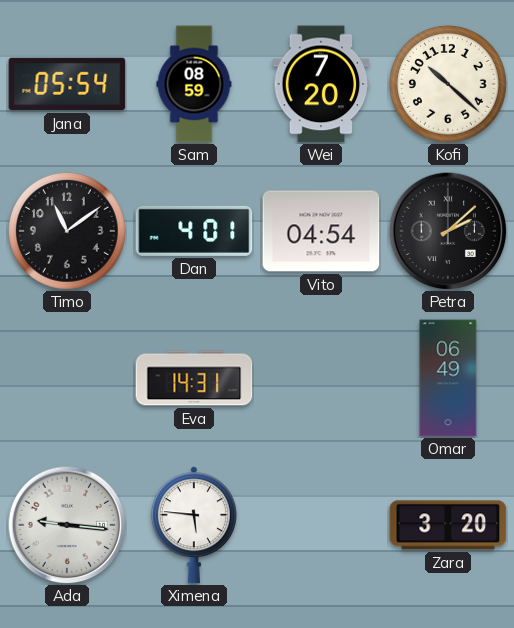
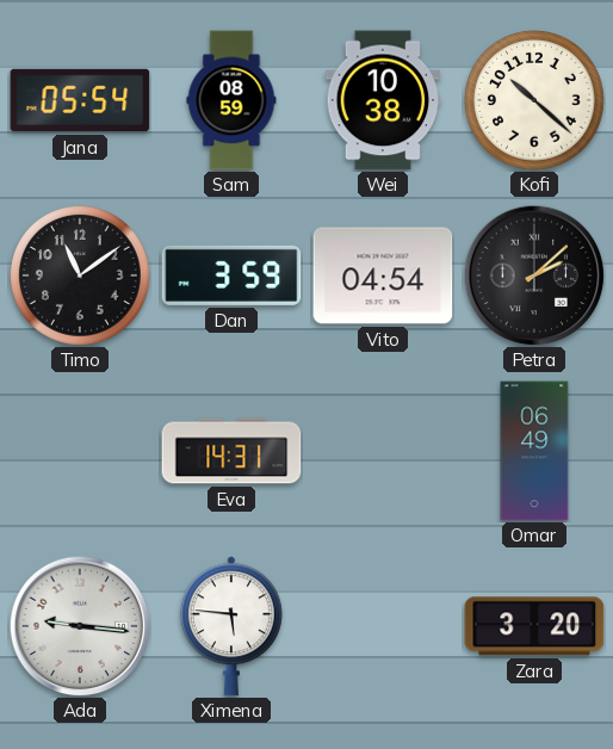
Wei: 7:20 -> 10:38
Dan: 4:01 -> 3:59
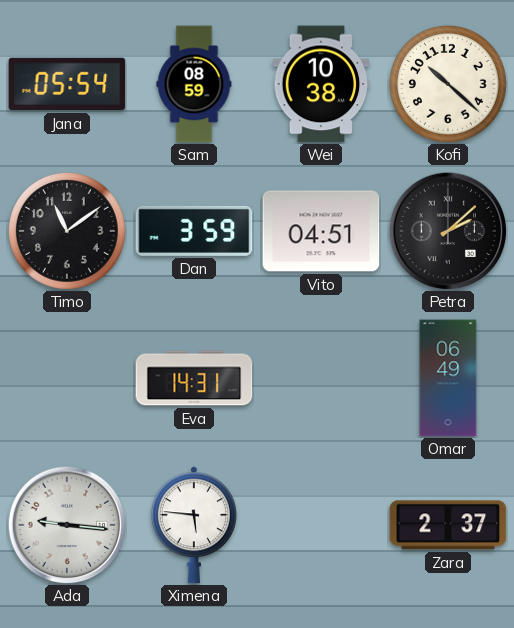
Vito: 04:54 -> 04:51
Zara: 3:20 -> 2:37
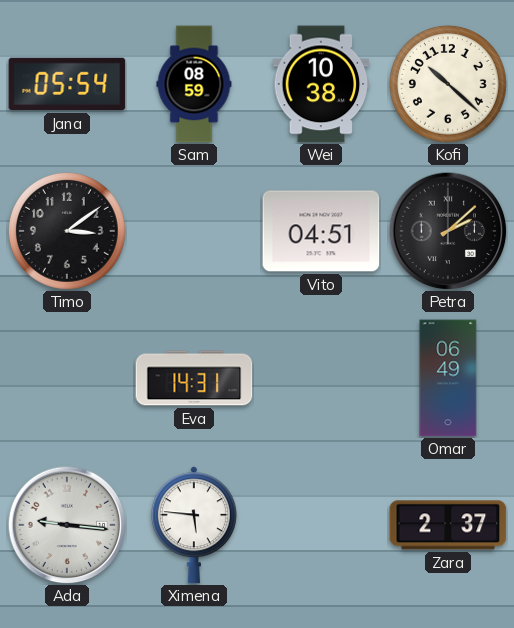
Timo: 11:09 -> 3:09
Dan: 3:59 -> none
